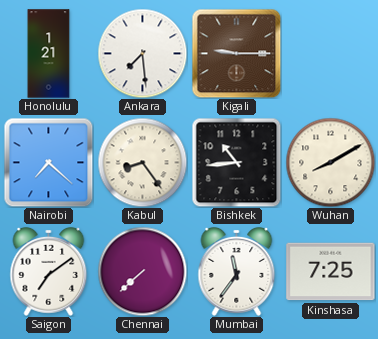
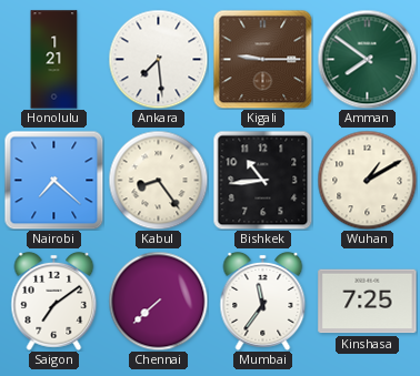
Amman: none -> 7:51
Wuhan: 8:10 -> 1:10
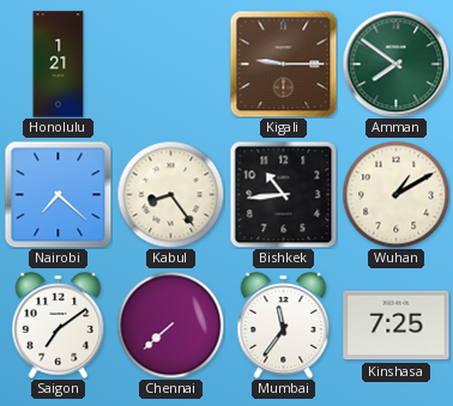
Ankara: 7:29 -> none
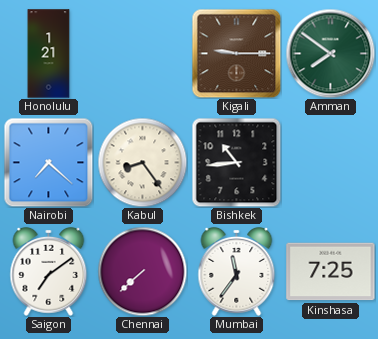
Wuhan: 1:10 -> none
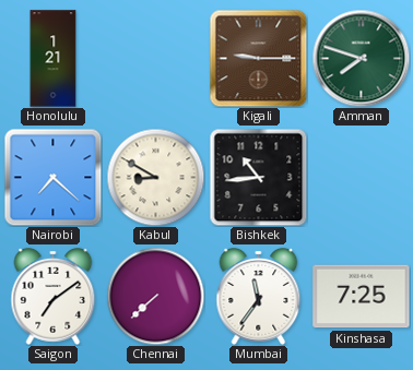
Amman: 7:51 -> 7:48
Kabul: 8:24 -> 8:50
